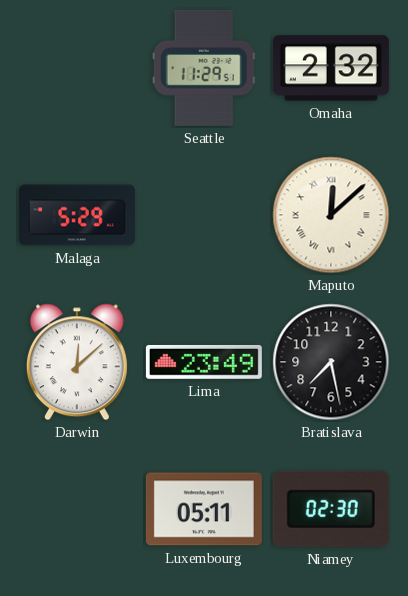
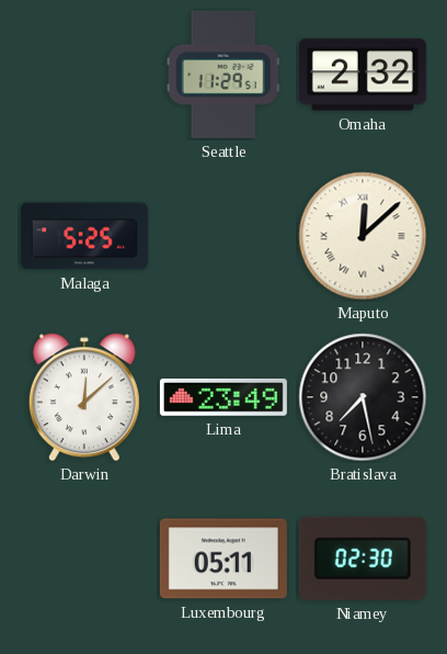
Malaga: 5:29 -> 5:25
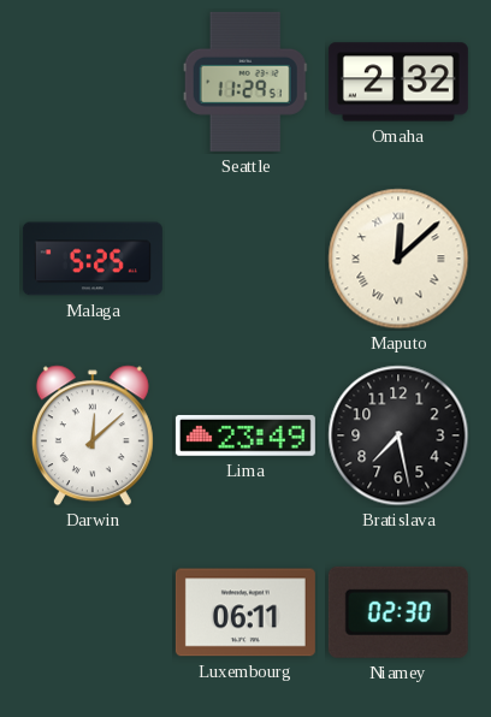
Luxembourg: 05:11 -> 06:11
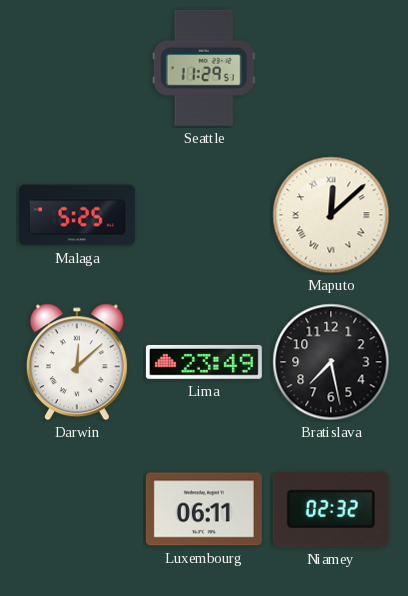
Omaha: 2:32 -> none
Niamey: 02:30 -> 02:32
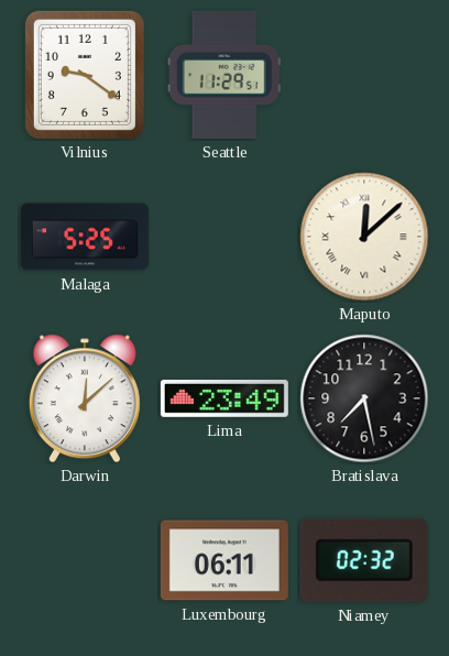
Vilnius: none -> 9:21
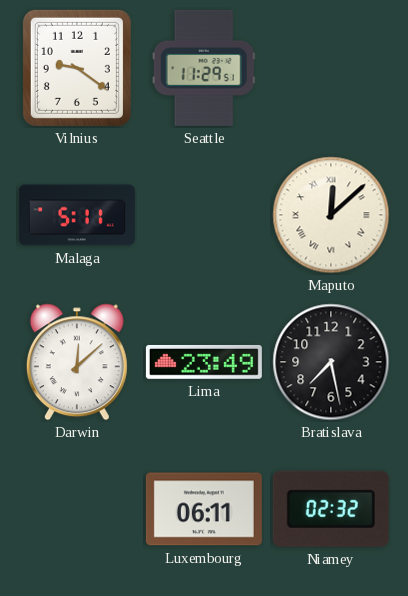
Malaga: 5:25 -> 5:11
